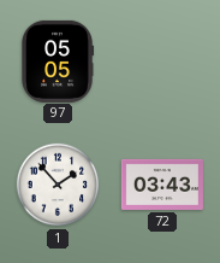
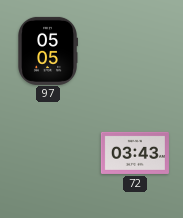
1: 1:53 -> none
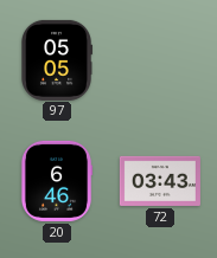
20: none -> 6:46
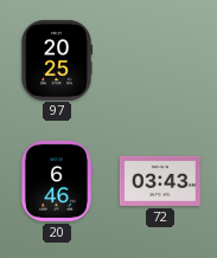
97: 05:05 -> 20:25
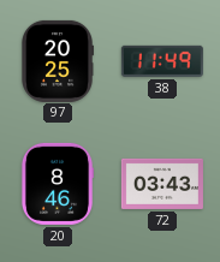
38: none -> 11:49
20: 6:46 -> 8:46
